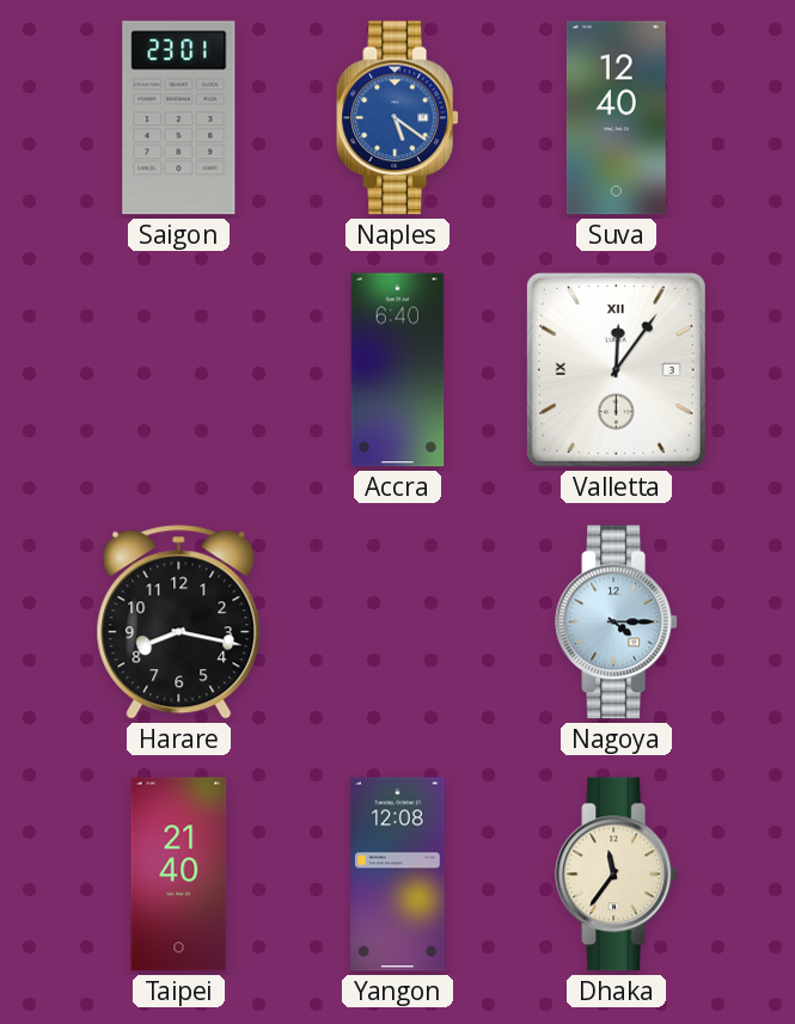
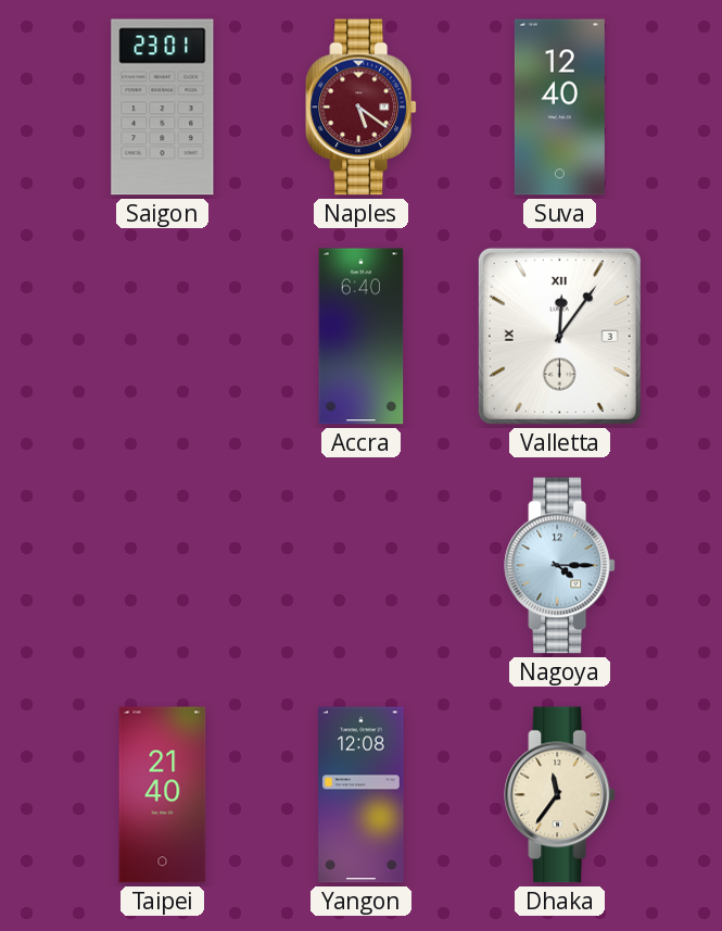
Naples dial: blue -> burgundy
Harare: 8:17 -> none
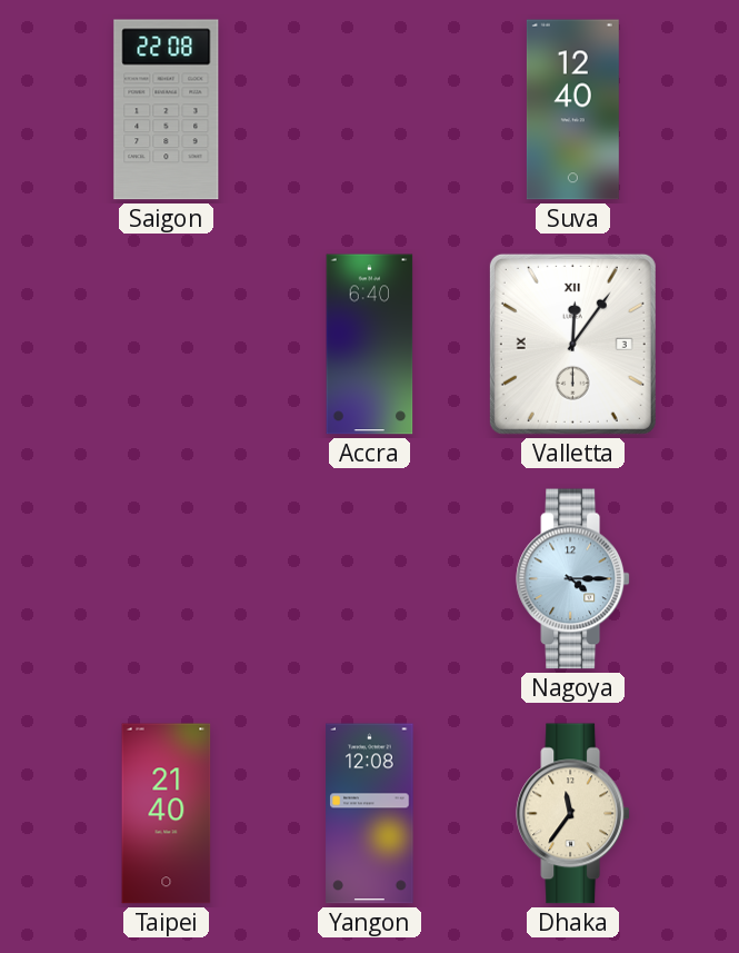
Saigon: 23:01 -> 22:08
Naples: 5:21 -> none
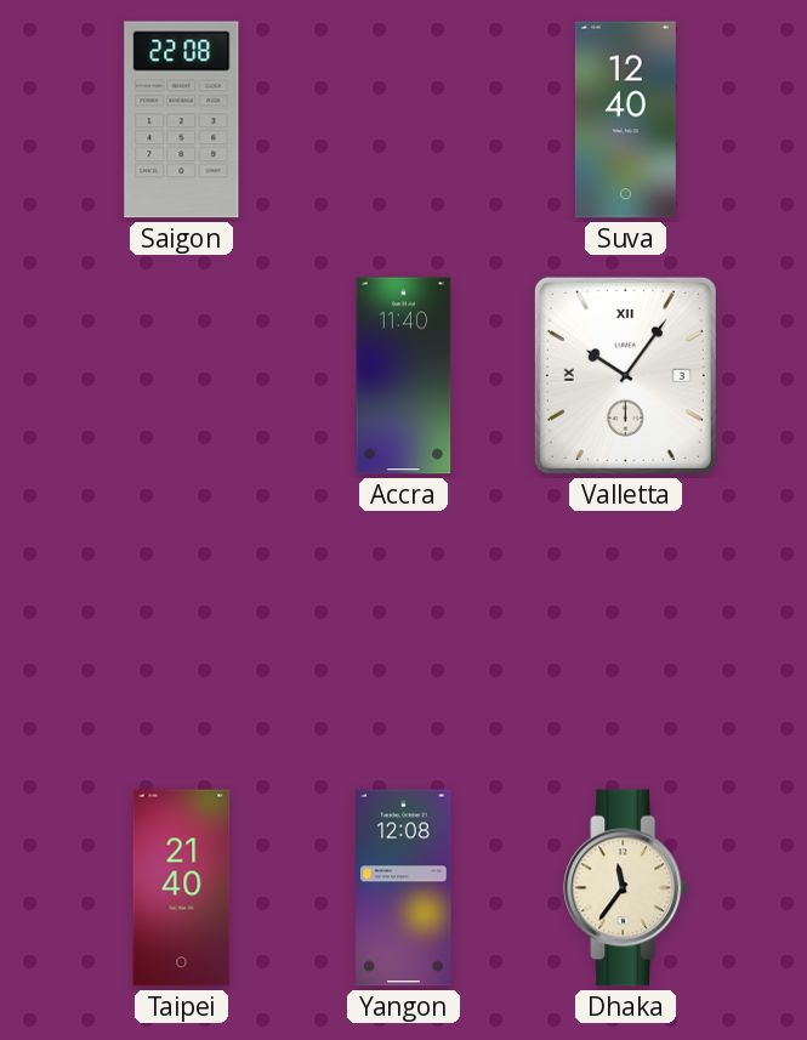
Accra: 6:40 -> 11:40
Valletta: 12:06 -> 10:06
Nagoya: 4:15 -> none
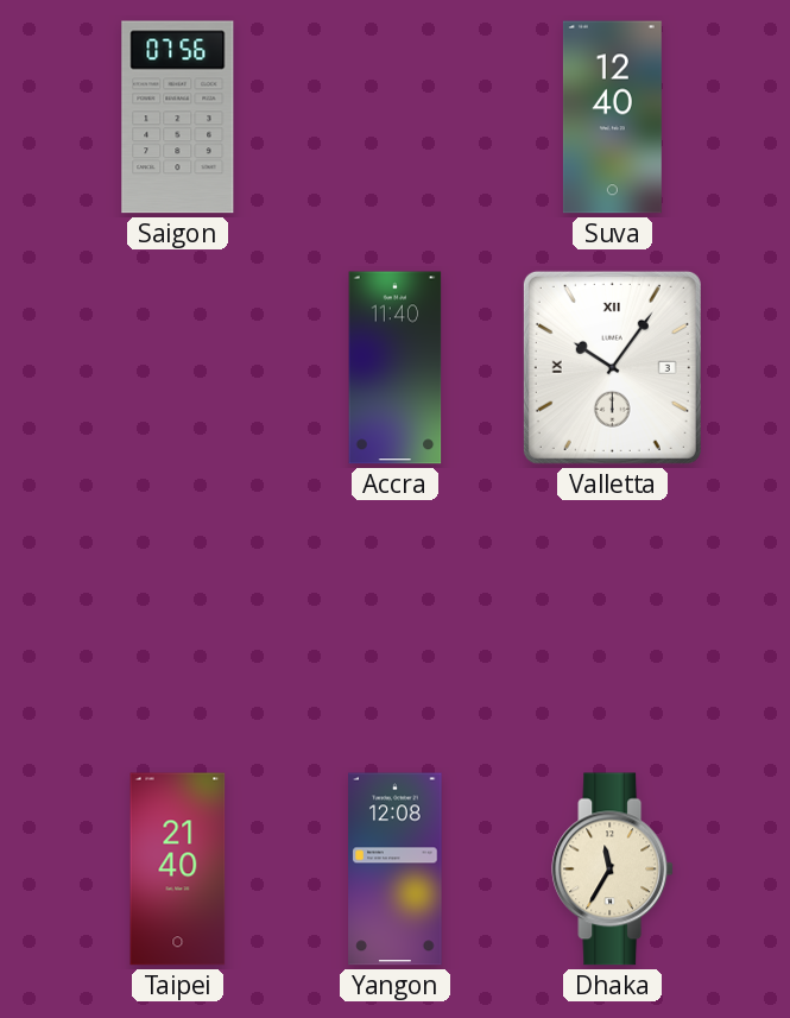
Saigon: 22:08 -> 07:56
Dhaka: 11:36 -> 11:35
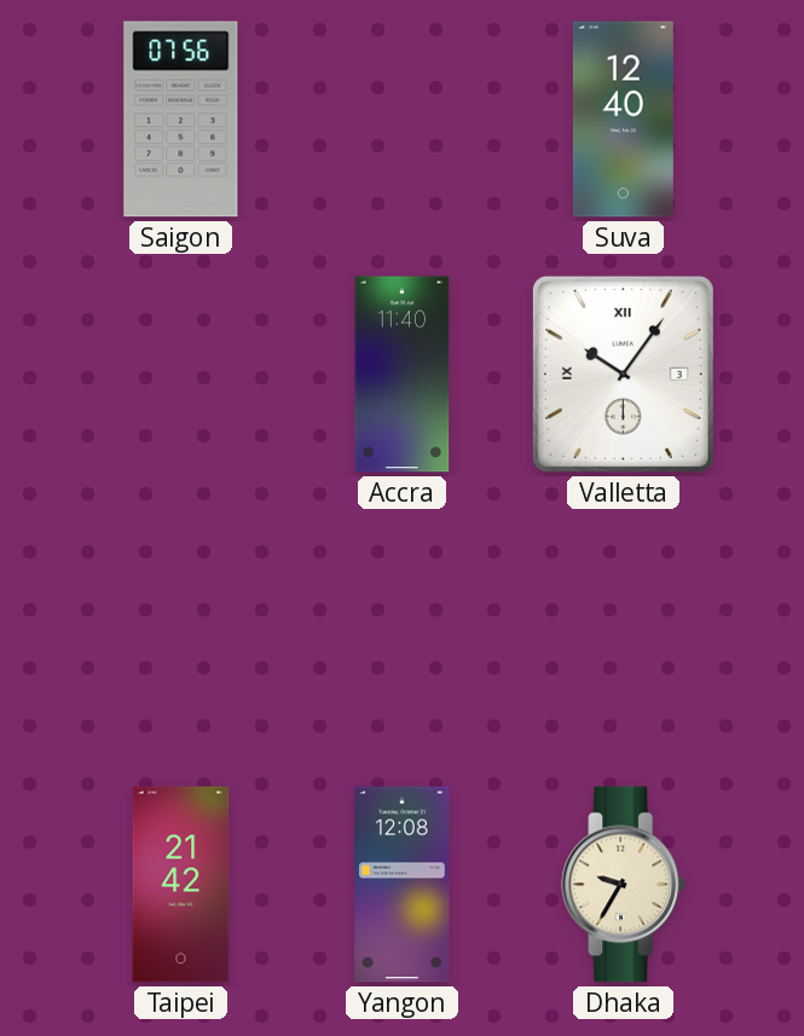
Taipei: 21:40 -> 21:42
Dhaka: 11:35 -> 9:35
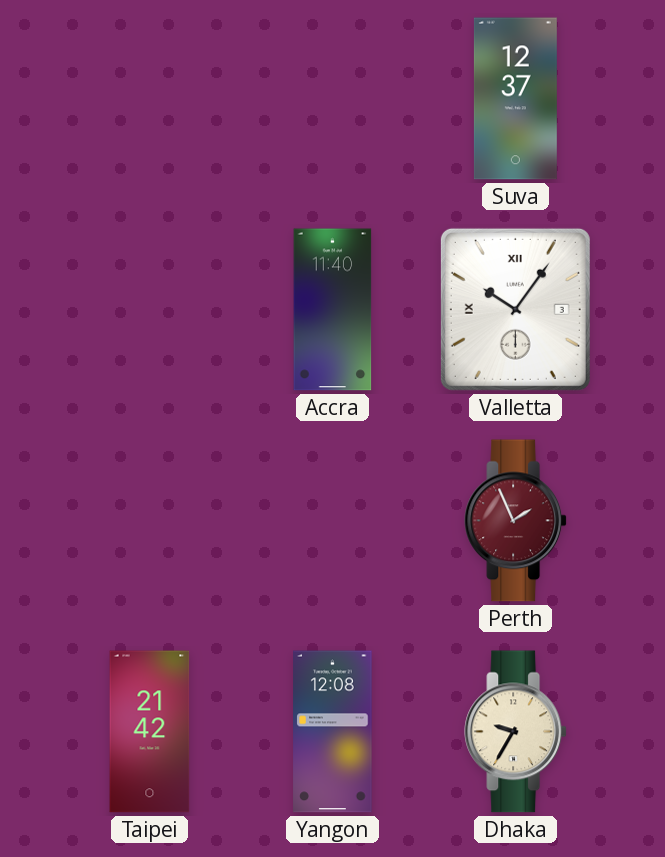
Saigon: 07:56 -> none
Suva: 12:40 -> 12:37
Perth: none -> 1:56
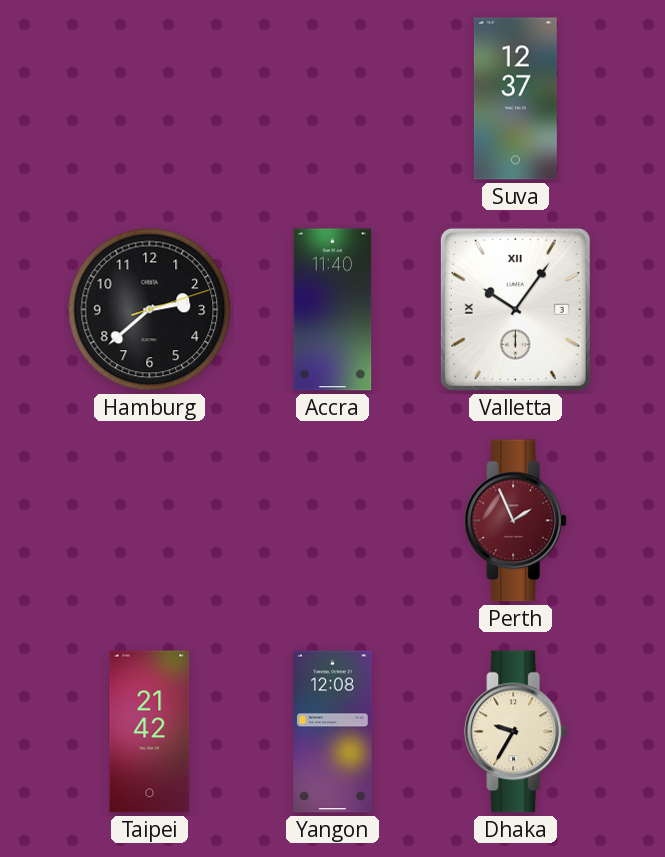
Hamburg: none -> 2:38
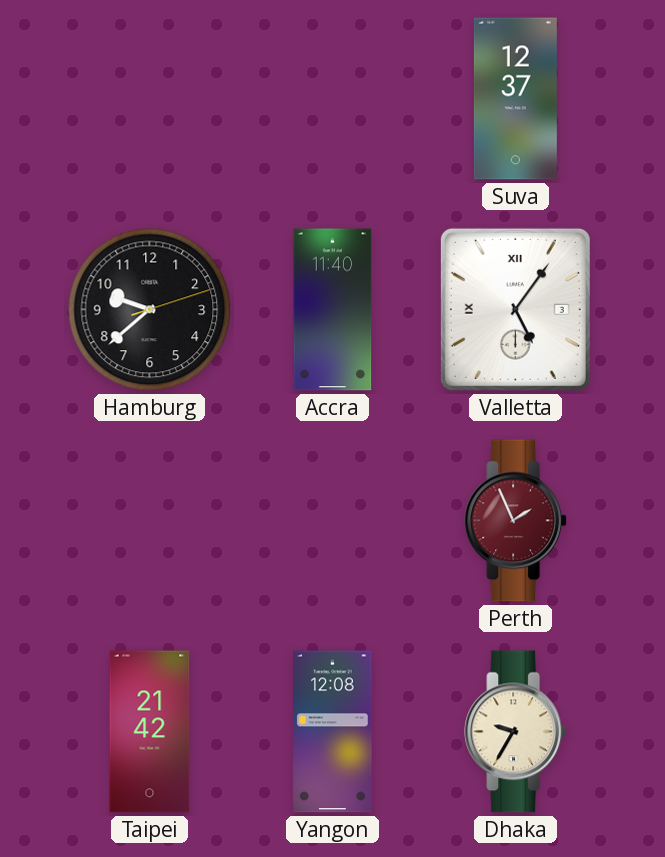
Hamburg: 2:38 -> 9:38
Valletta: 10:06 -> 5:06
